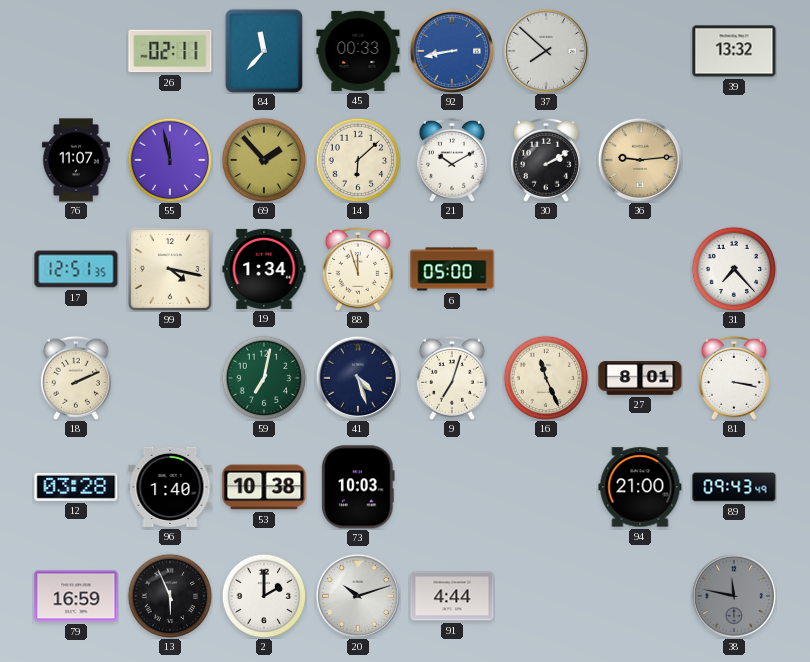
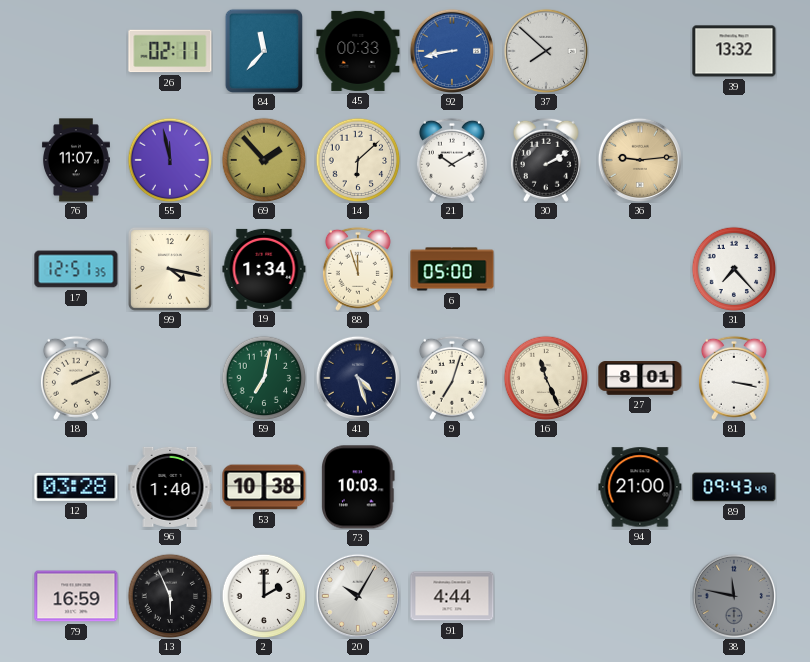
20: 10:12 -> 10:05
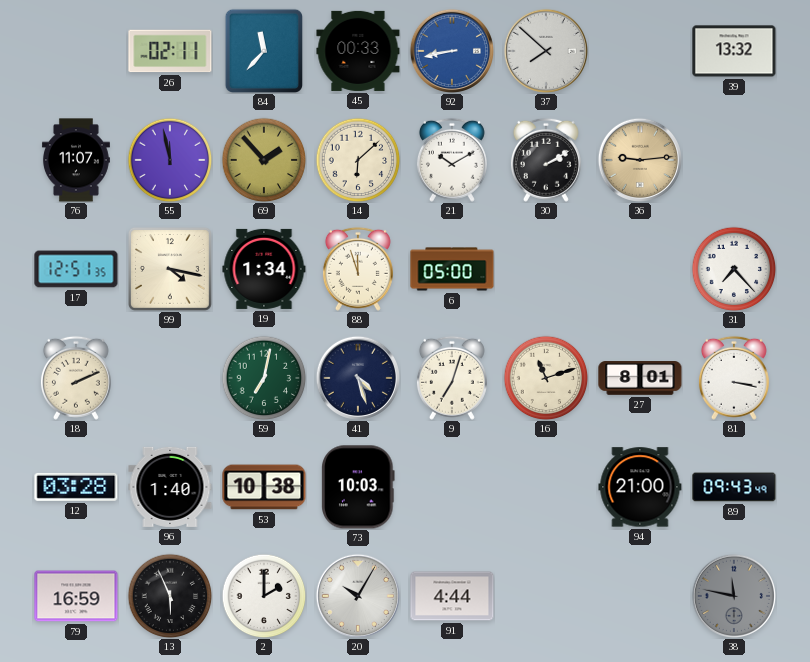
16: 11:26 -> 11:12
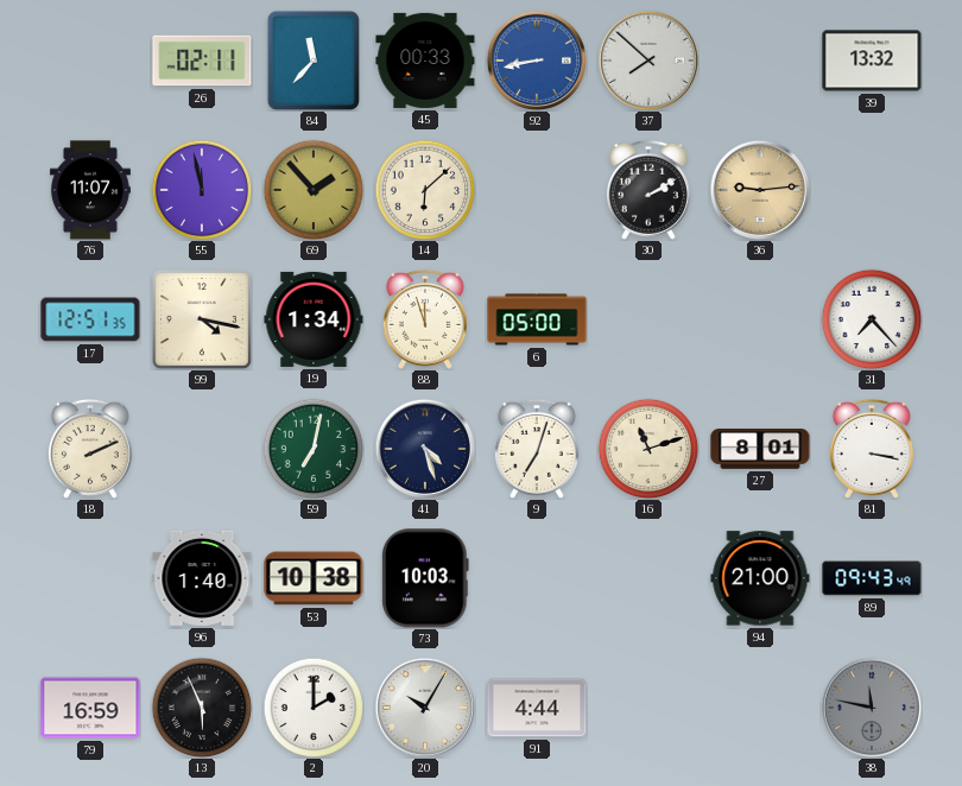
21: 10:10 -> none
12: 03:28 -> none
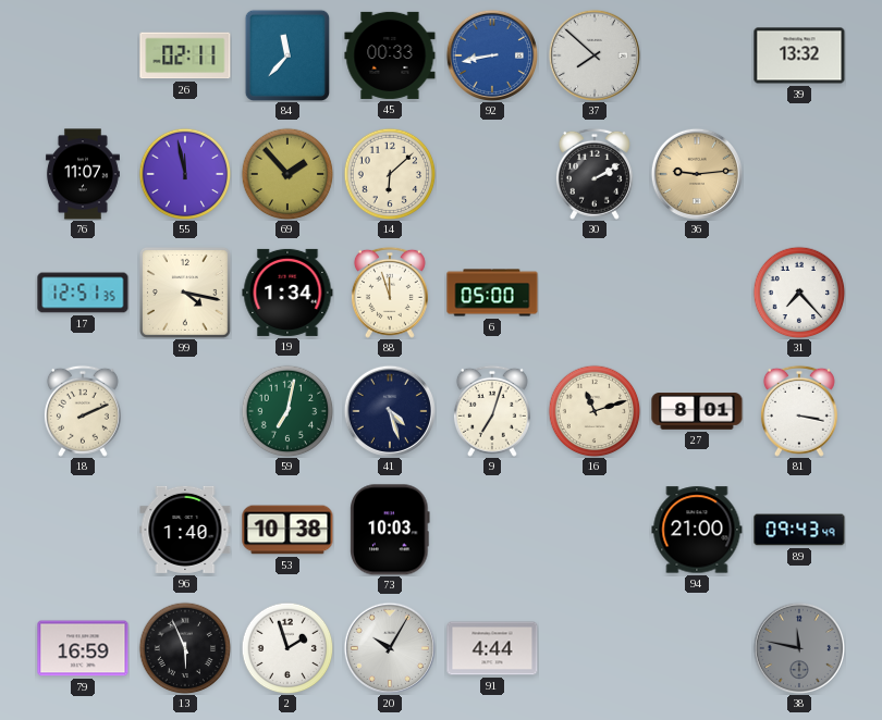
2: 2:00 -> 1:57
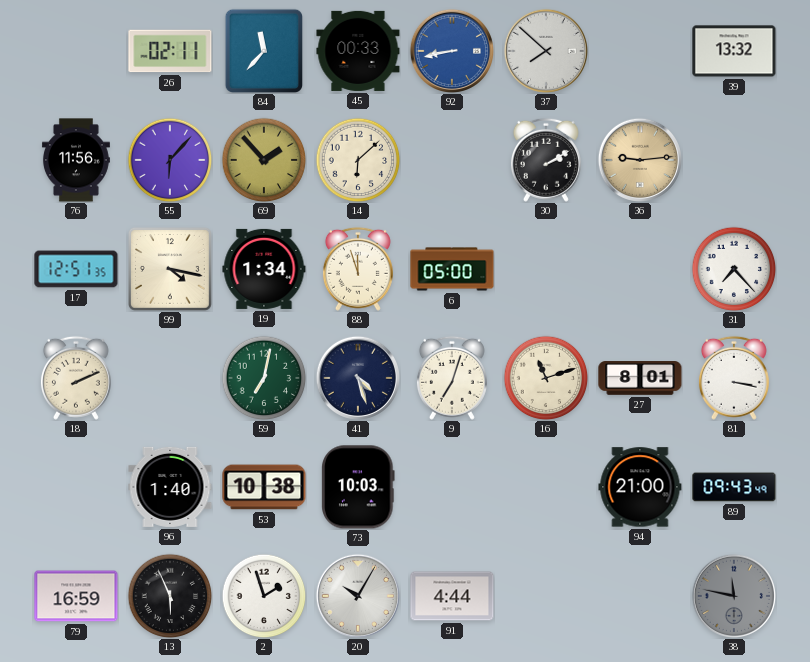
76: 11:07 -> 11:56
55: 11:58 -> 6:07
